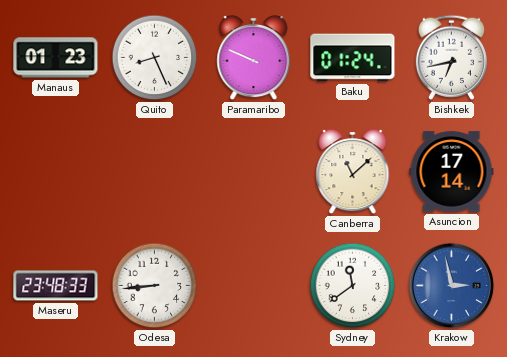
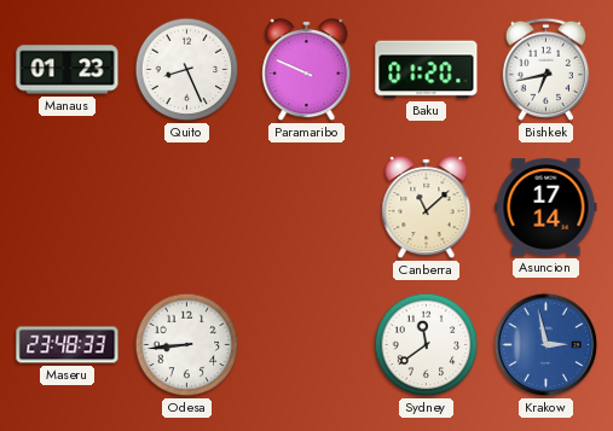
Baku: 01:24 -> 01:20
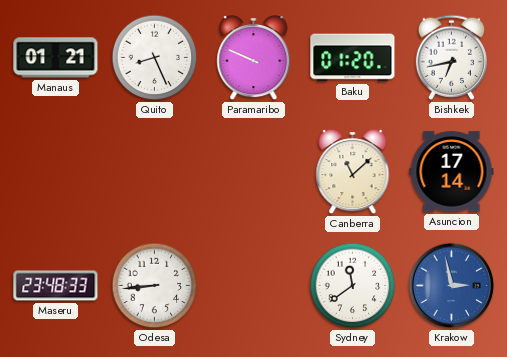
Manaus: 01:23 -> 01:21
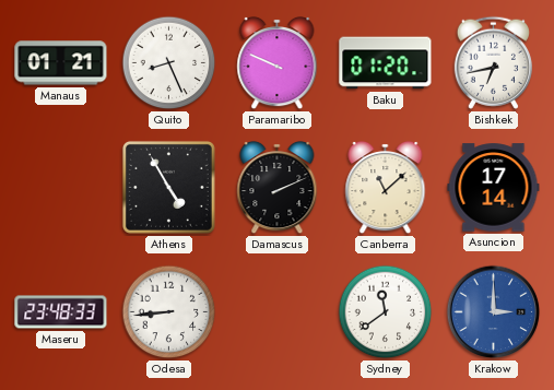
Athens: none -> 4:55
Damascus: none -> 2:11
Krakow: 2:58 -> 3:00
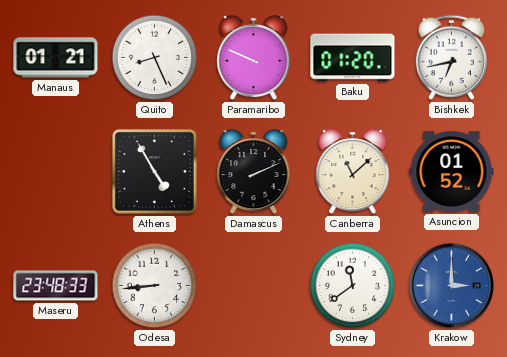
Asuncion: 17:14 -> 01:52
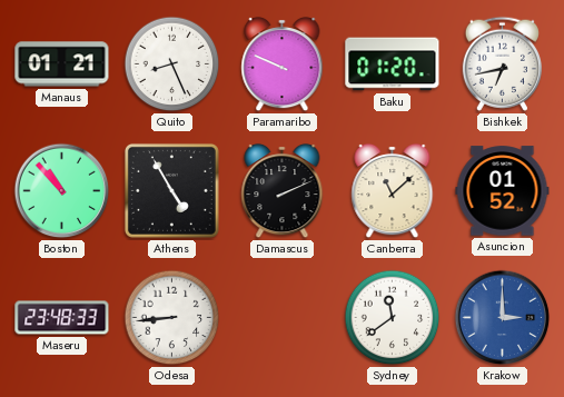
Boston: none -> 10:53
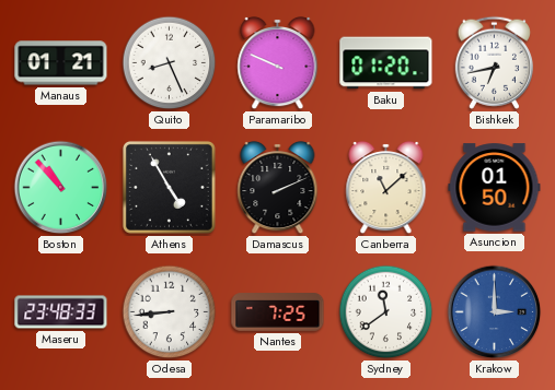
Asuncion: 01:52 -> 01:50
Nantes: none -> 7:25
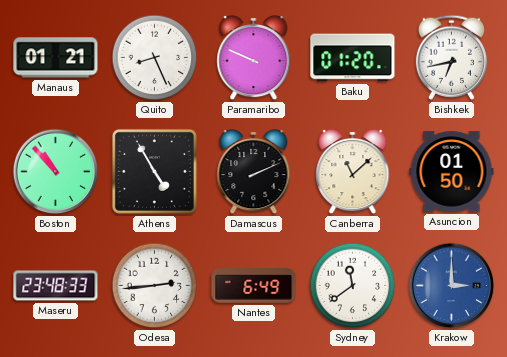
Odesa: 8:44 -> 2:44
Nantes: 7:25 -> 6:49
